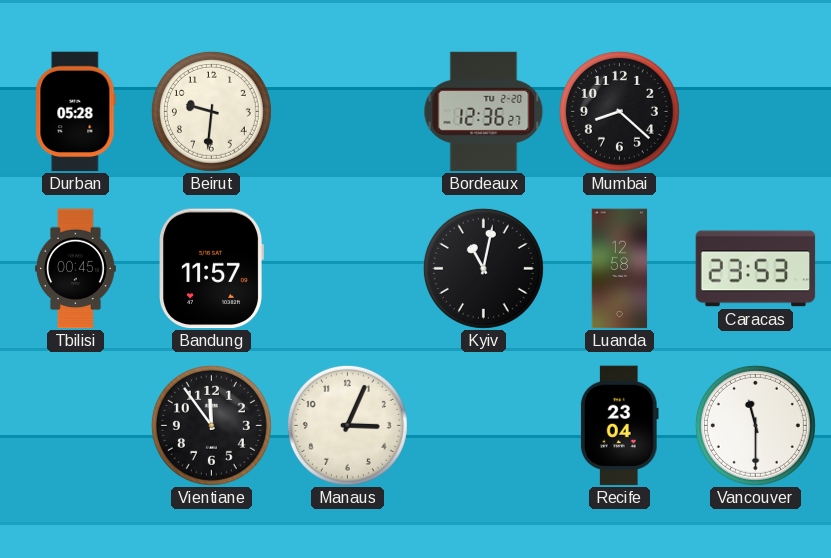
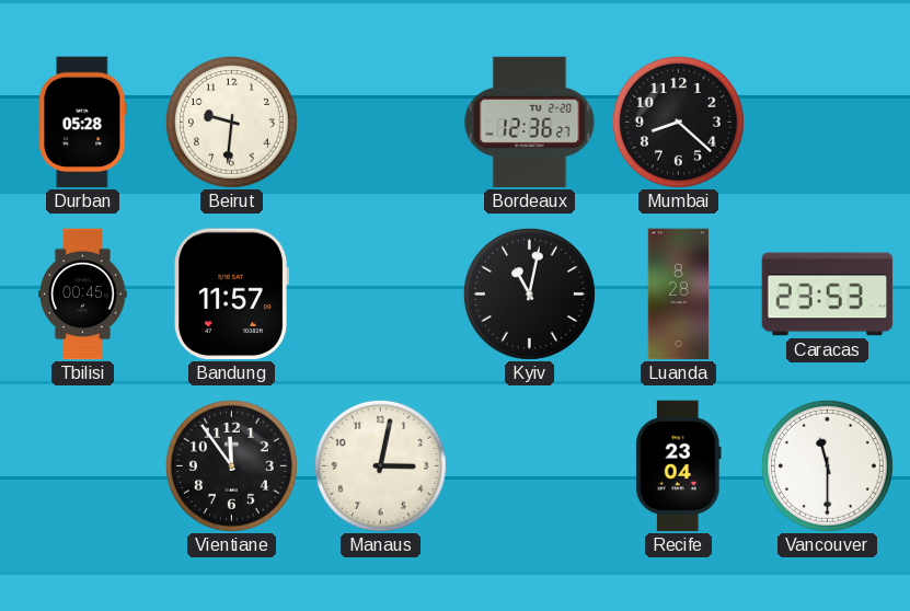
Luanda: 12:58 -> 8:28
Manaus: 3:04 -> 3:02
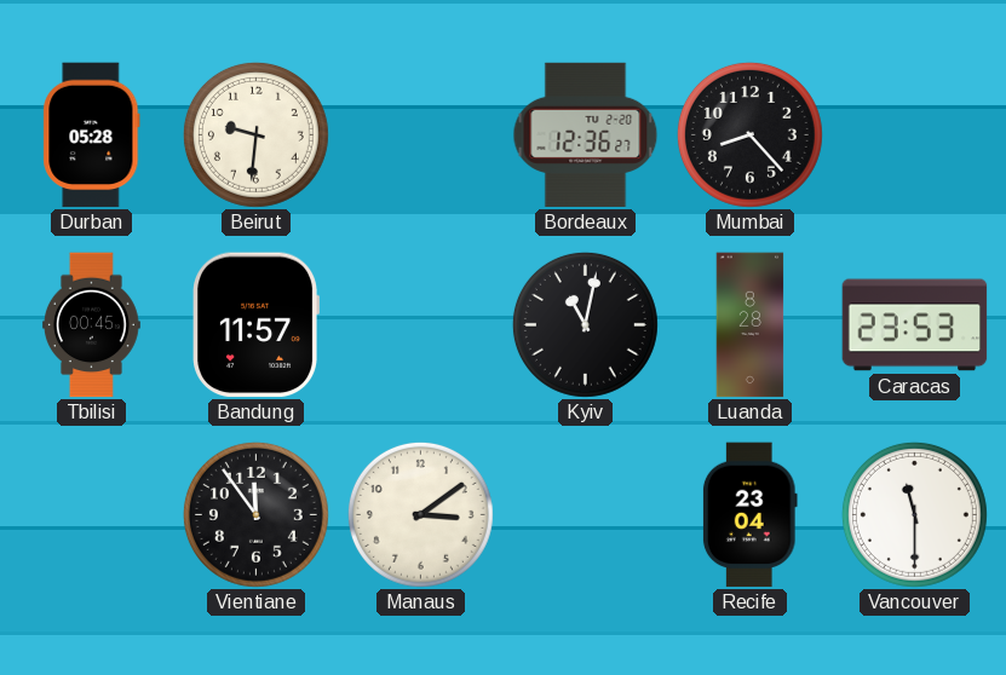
Mumbai: 8:22 -> 8:23
Manaus: 3:02 -> 3:09
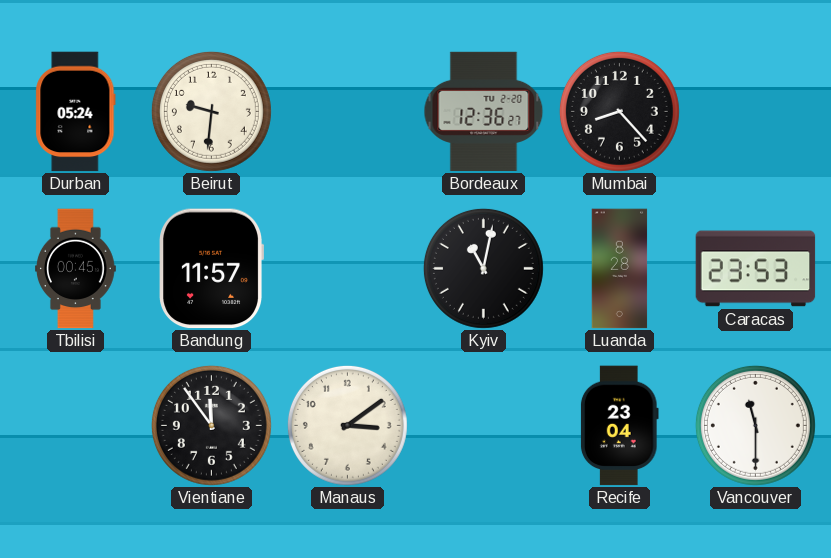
Durban: 05:28 -> 05:24
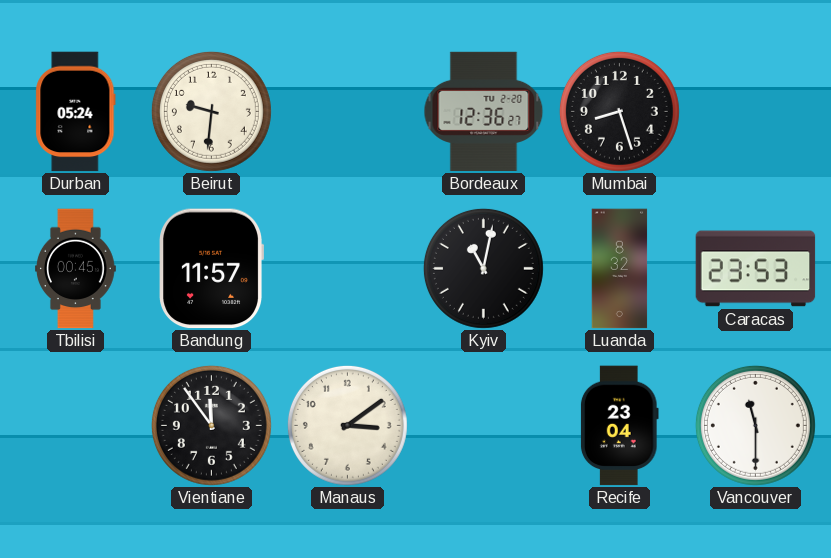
Mumbai: 8:23 -> 8:27
Luanda: 8:28 -> 8:32
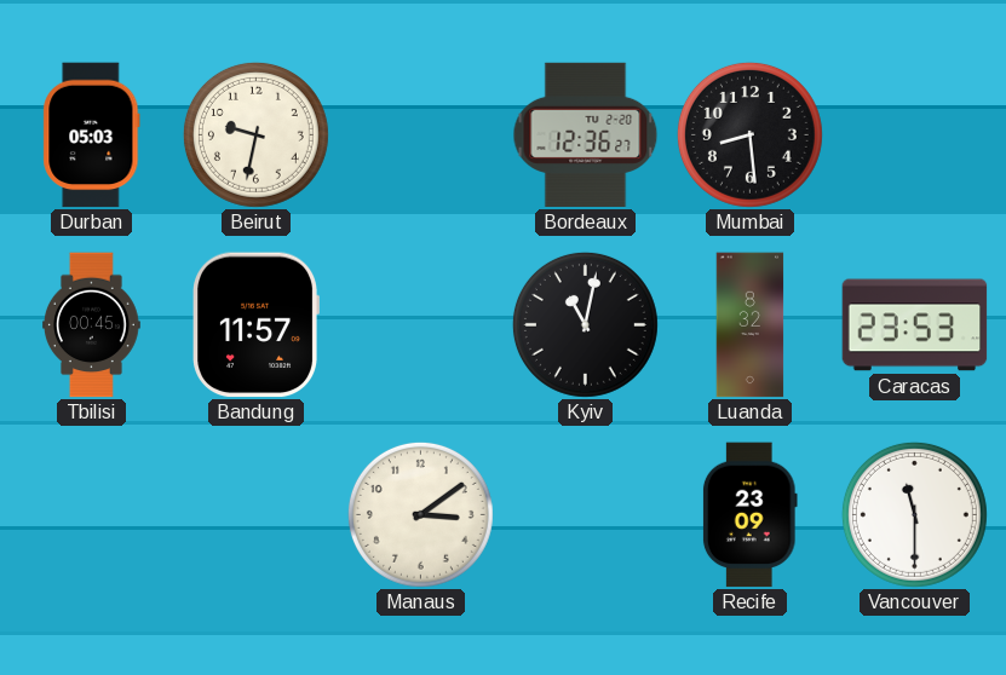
Durban: 05:24 -> 05:03
Beirut: 9:31 -> 9:32
Mumbai: 8:27 -> 8:29
Vientiane: 11:54 -> none
Recife: 23:04 -> 23:09
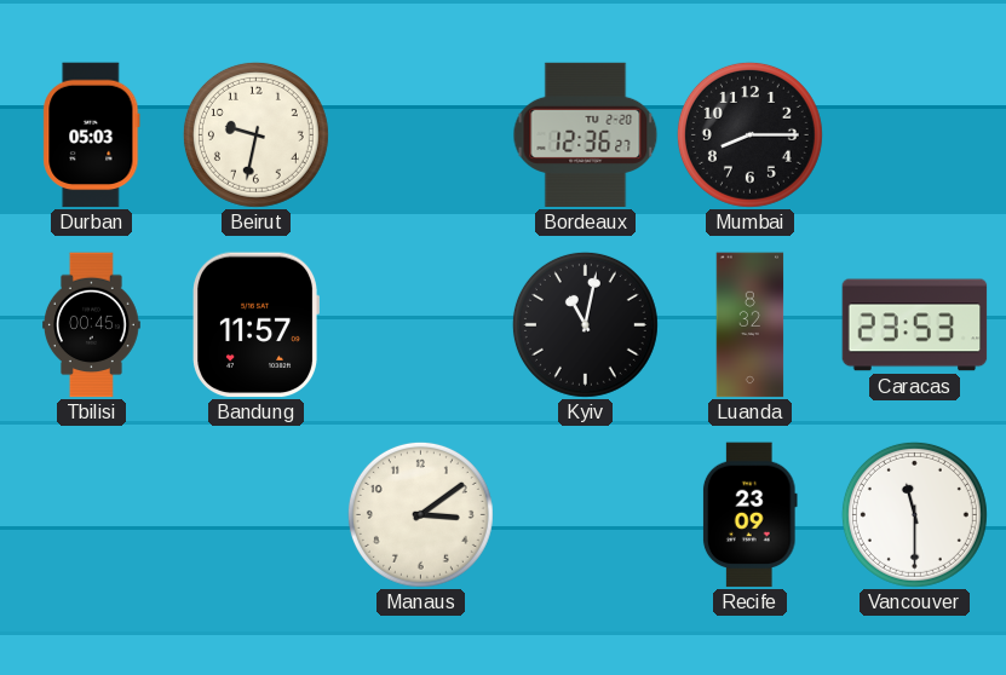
Mumbai: 8:29 -> 8:15
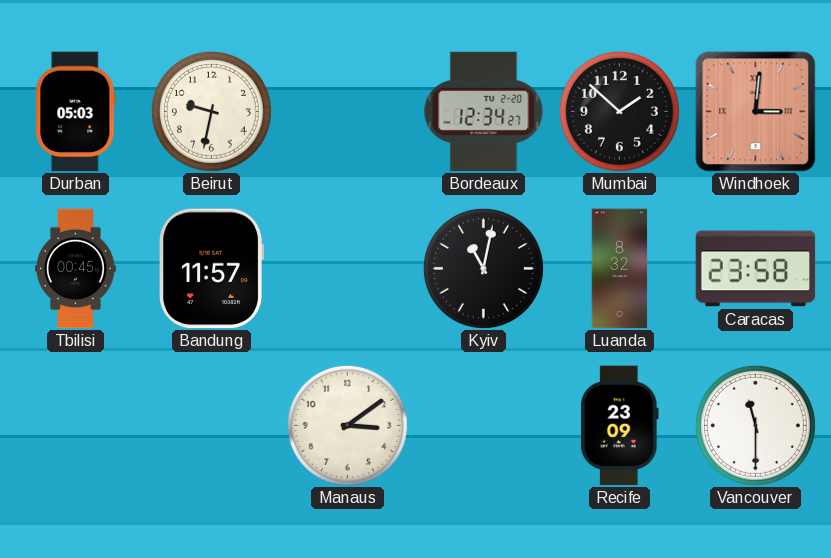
Bordeaux: 12:36 -> 12:34
Mumbai: 8:15 -> 1:52
Windhoek: none -> 3:01
Caracas: 23:53 -> 23:58
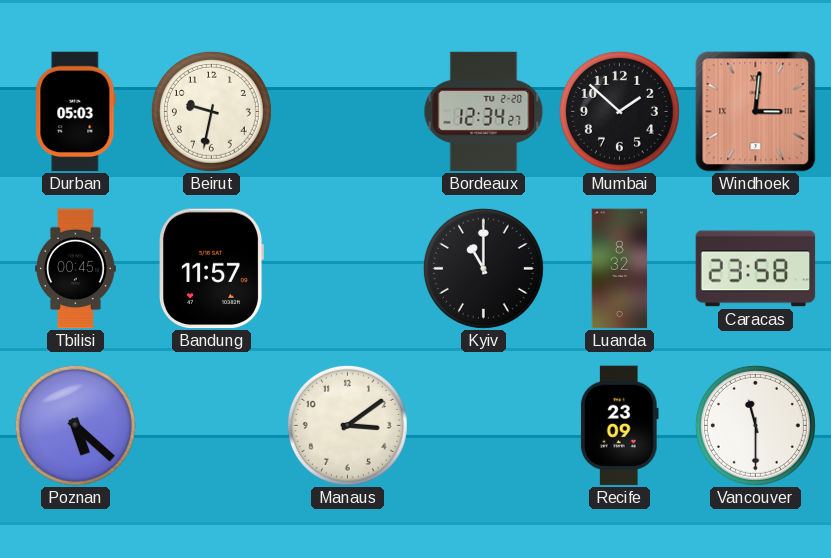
Kyiv: 11:02 -> 11:00
Poznan: none -> 5:22
